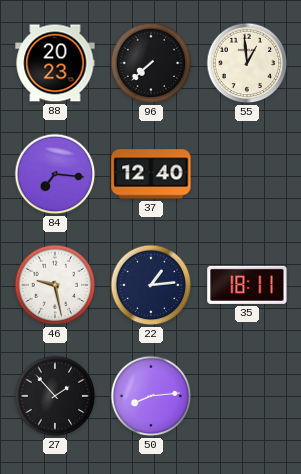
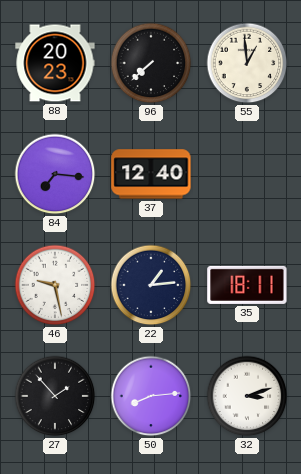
32: none -> 3:12
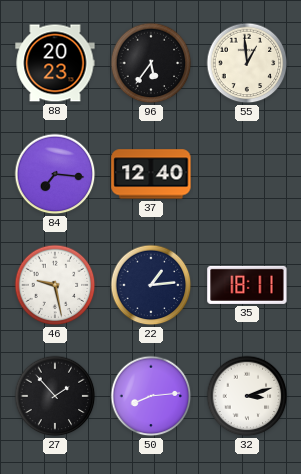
96: 7:38 -> 5:36
